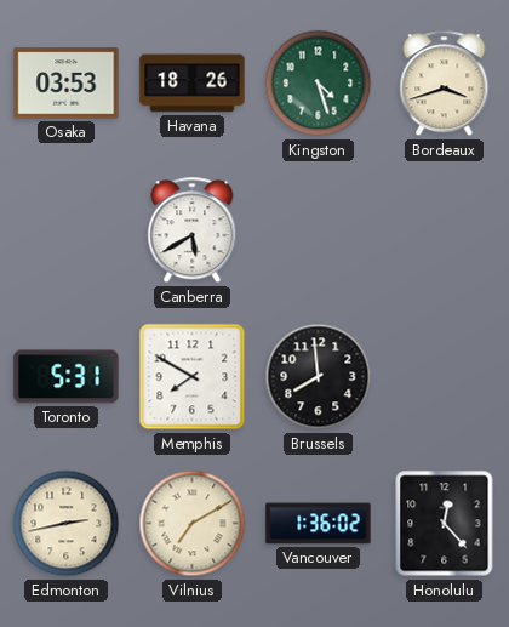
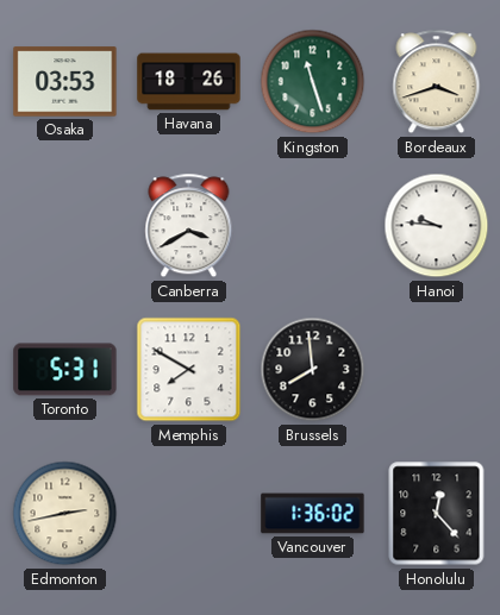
Kingston: 4:27 -> 11:27
Canberra: 5:40 -> 3:40
Hanoi: none -> 9:46
Vilnius: 7:10 -> none
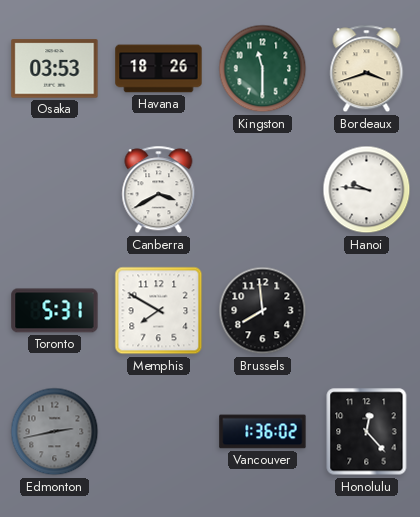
Kingston: 11:27 -> 11:30
Edmonton dial: cream -> grey
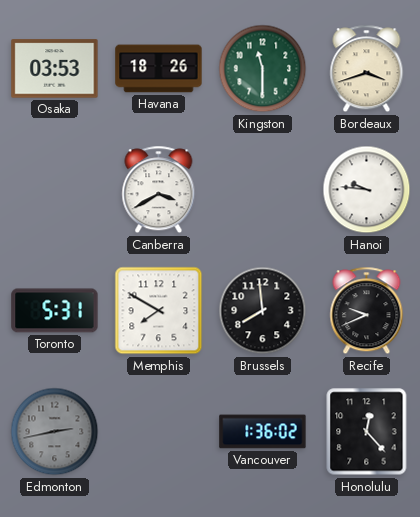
Recife: none -> 9:41
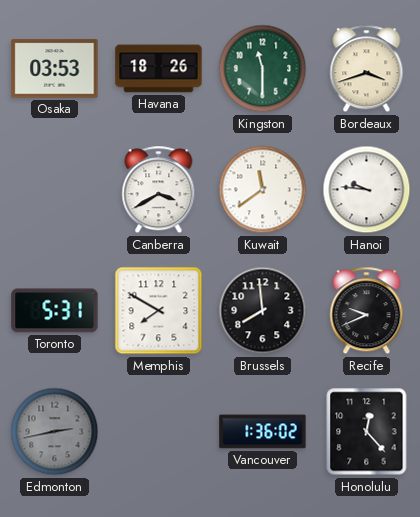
Kuwait: none -> 11:39
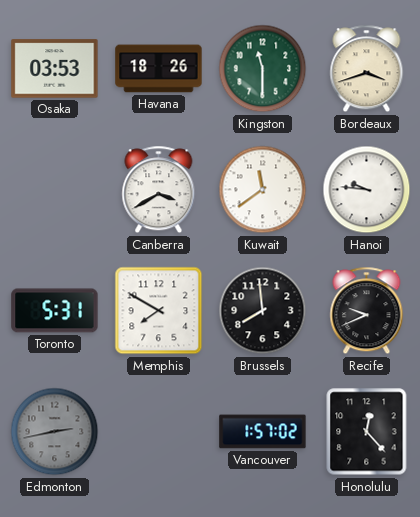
Vancouver: 1:36 -> 1:57
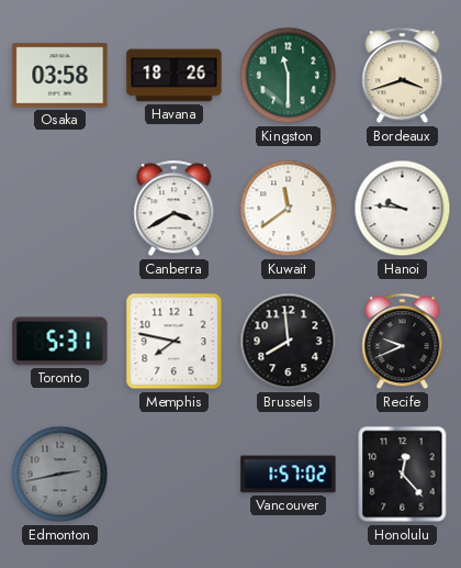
Osaka: 03:53 -> 03:58
Memphis: 7:50 -> 7:47
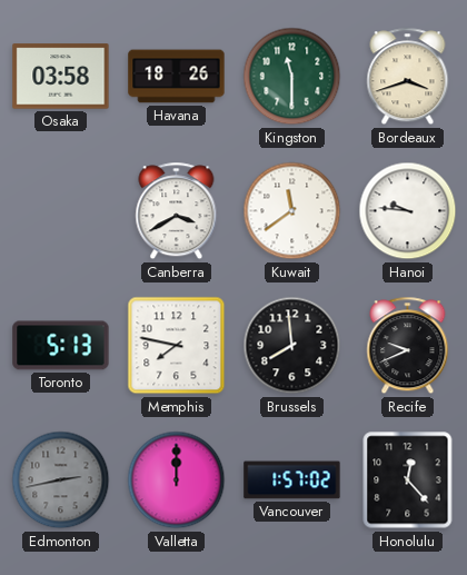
Toronto: 5:31 -> 5:13
Valletta: none -> 12:00
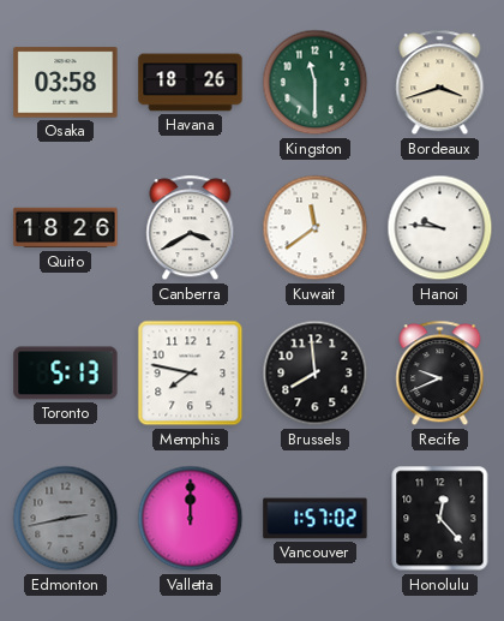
Quito: none -> 18:26
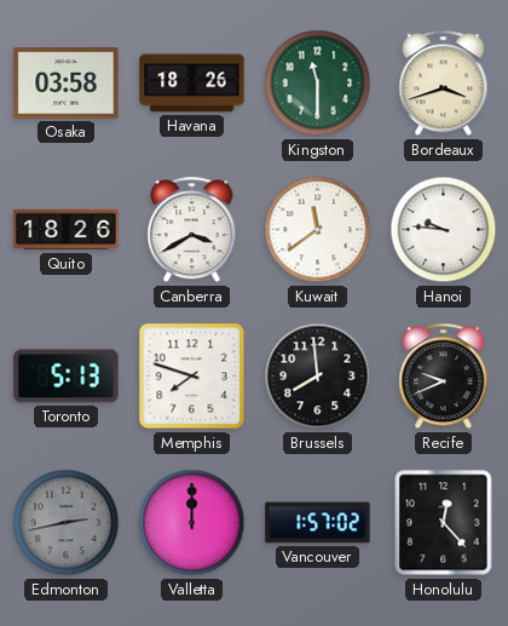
Memphis: 7:47 -> 7:48
